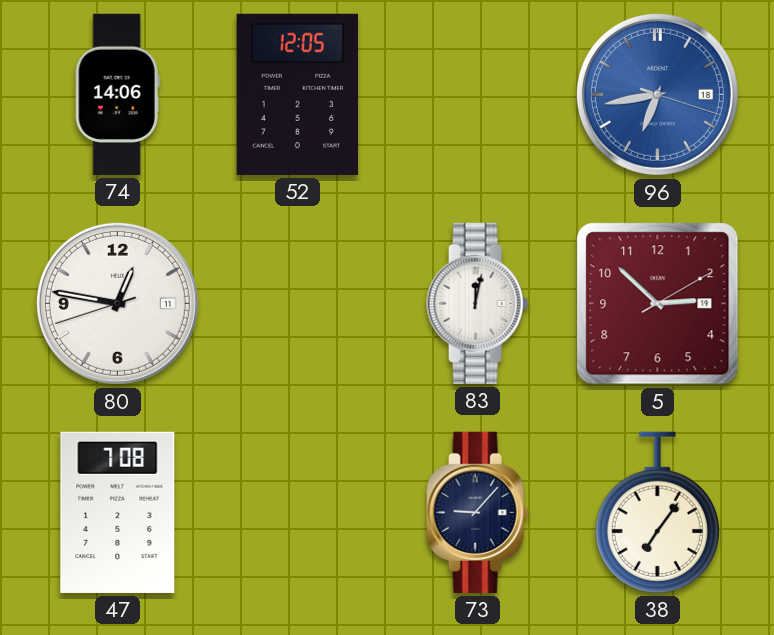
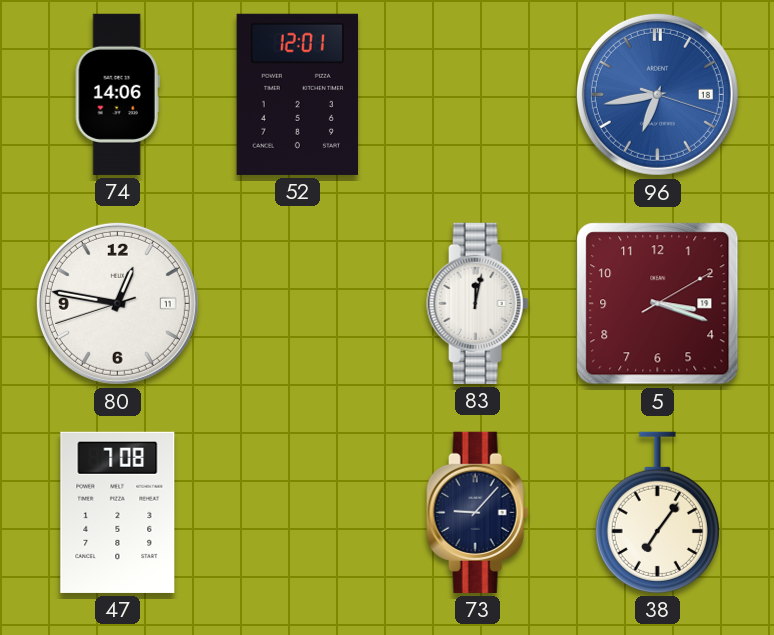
52: 12:05 -> 12:01
5: 2:52 -> 3:18
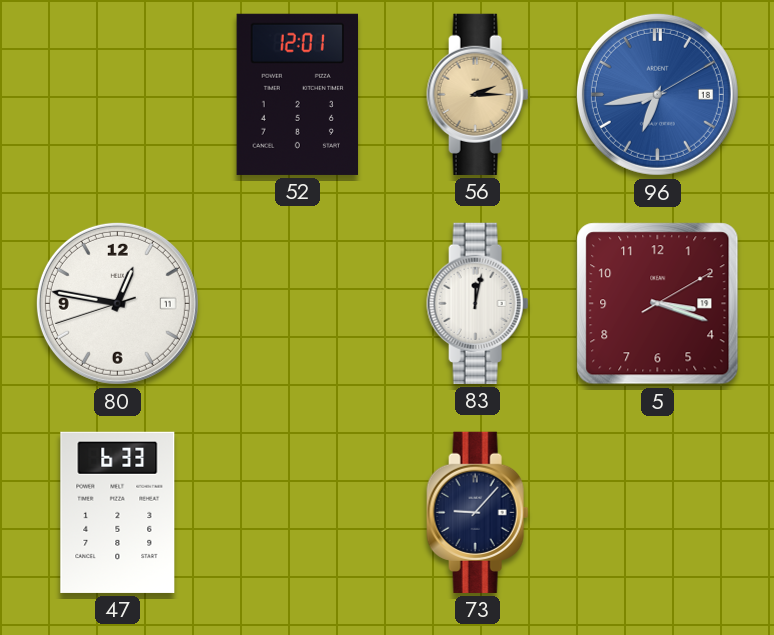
74: 14:06 -> none
56: none -> 2:15
96: 6:43:18 -> 6:43:10
47: 7:08 -> 6:33
38: 7:06 -> none
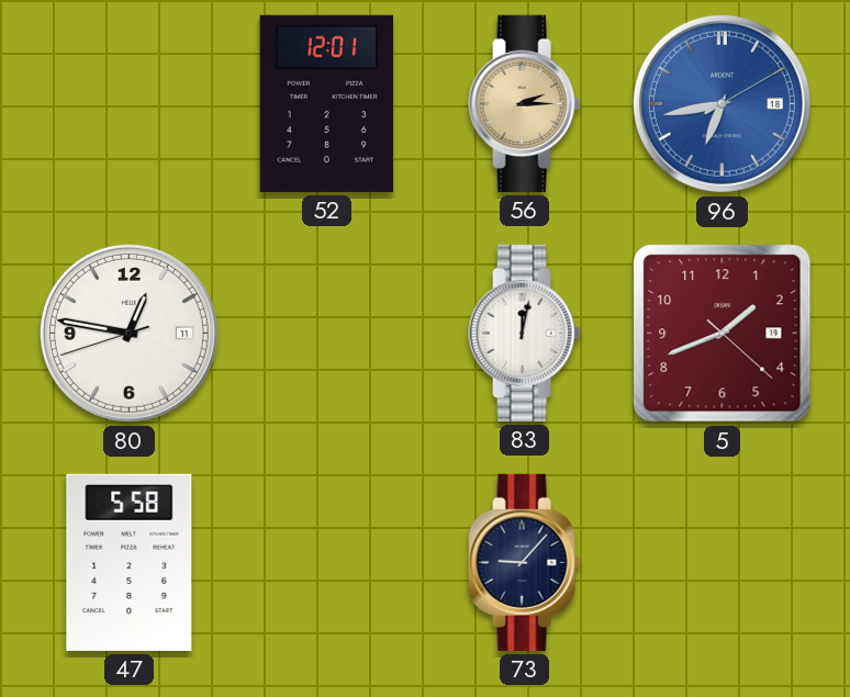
5: 3:18 -> 1:41
47: 6:33 -> 5:58
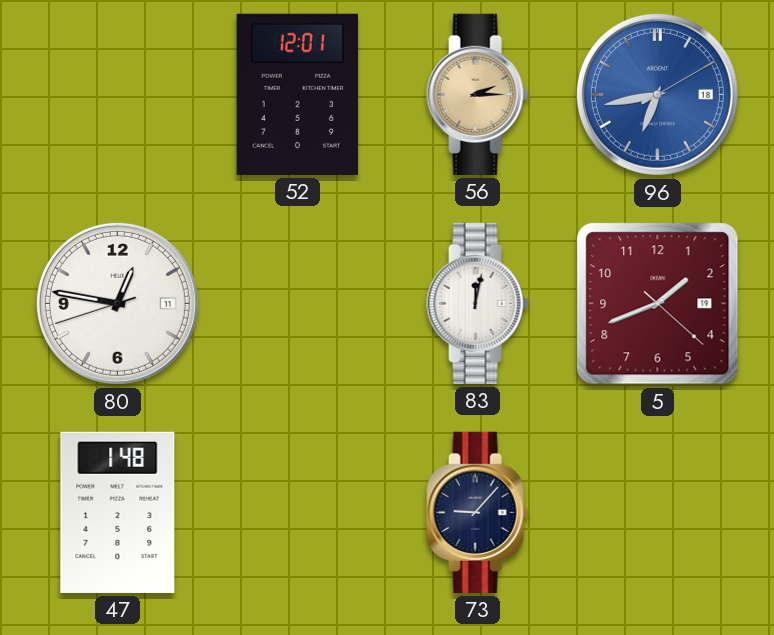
47: 5:58 -> 1:48
